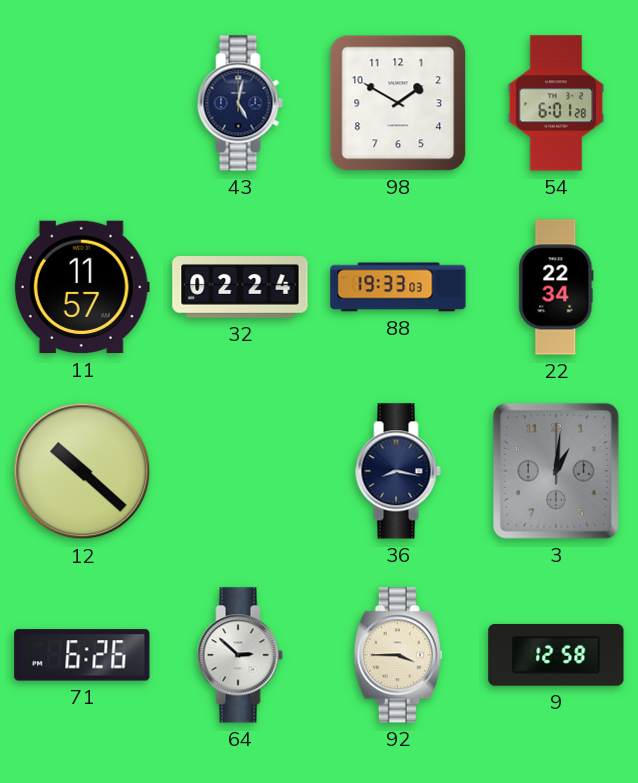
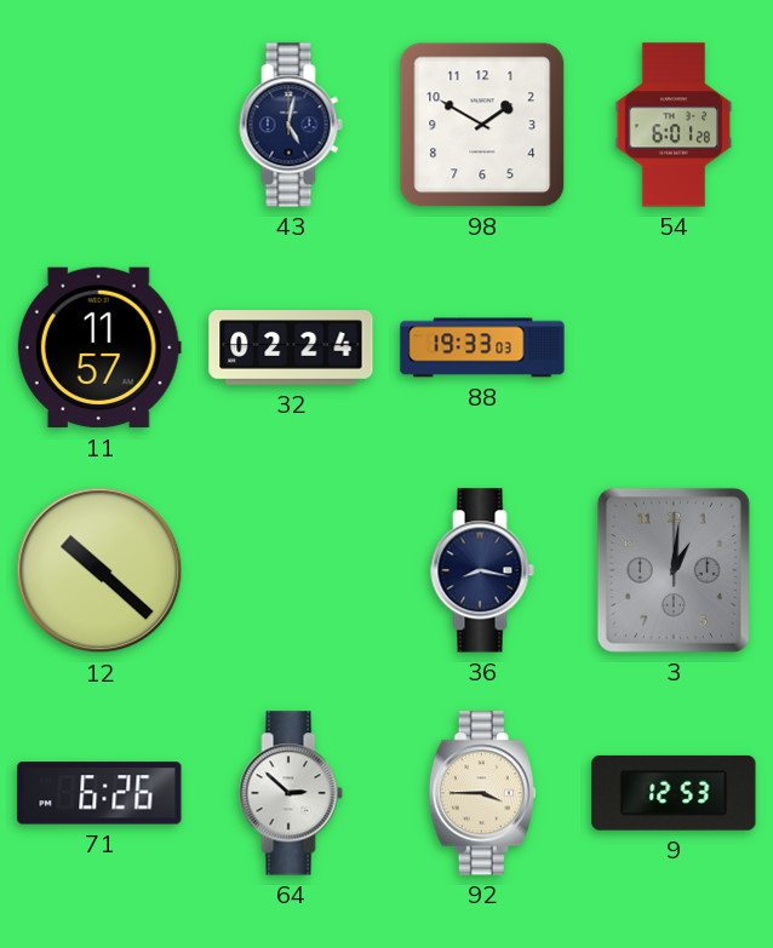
22: 22:34 -> none
9: 12:58 -> 12:53
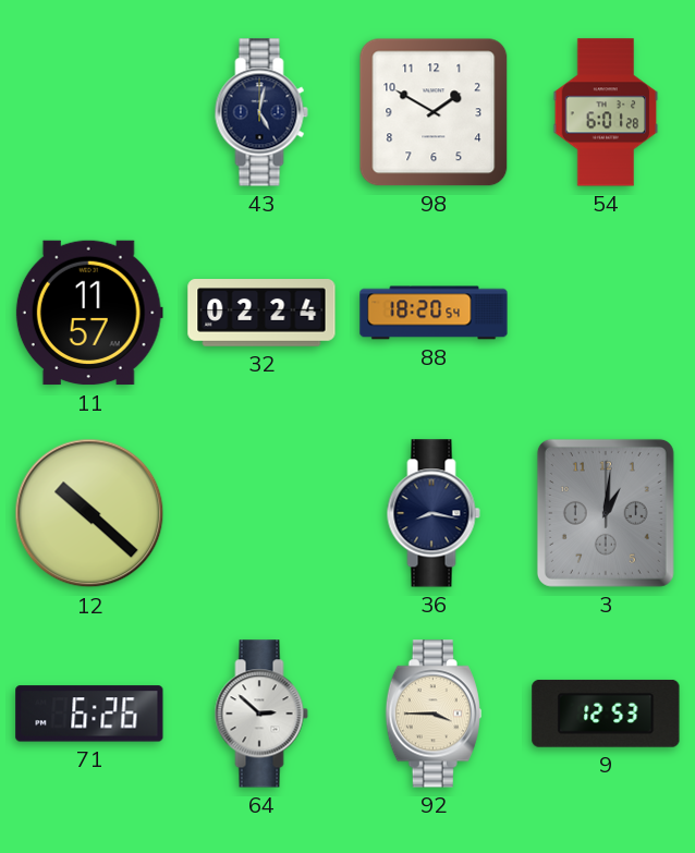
88: 19:33 -> 18:20
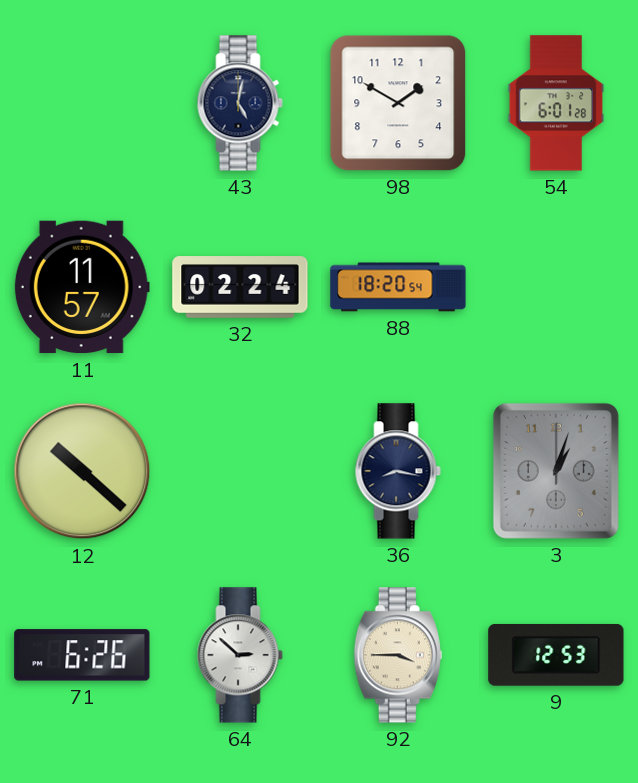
3: 1:01 -> 1:03
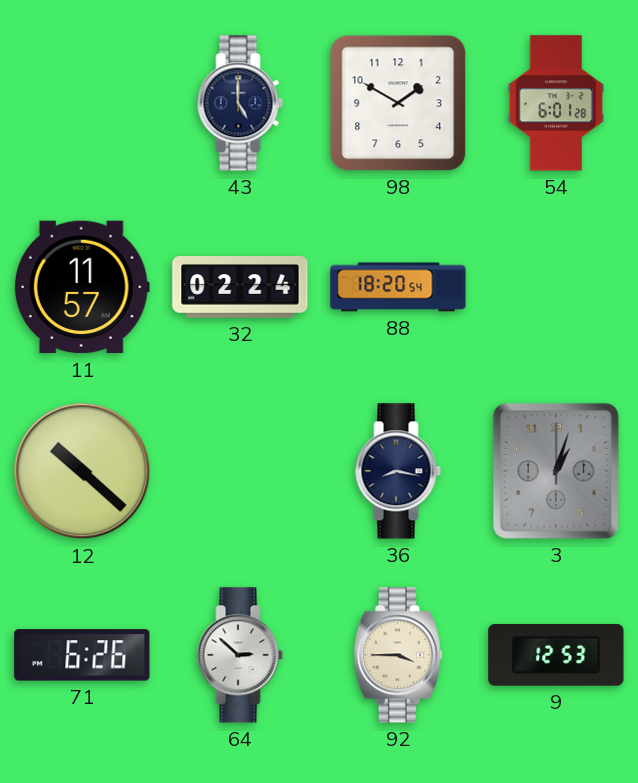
43: 5:02 -> 5:00
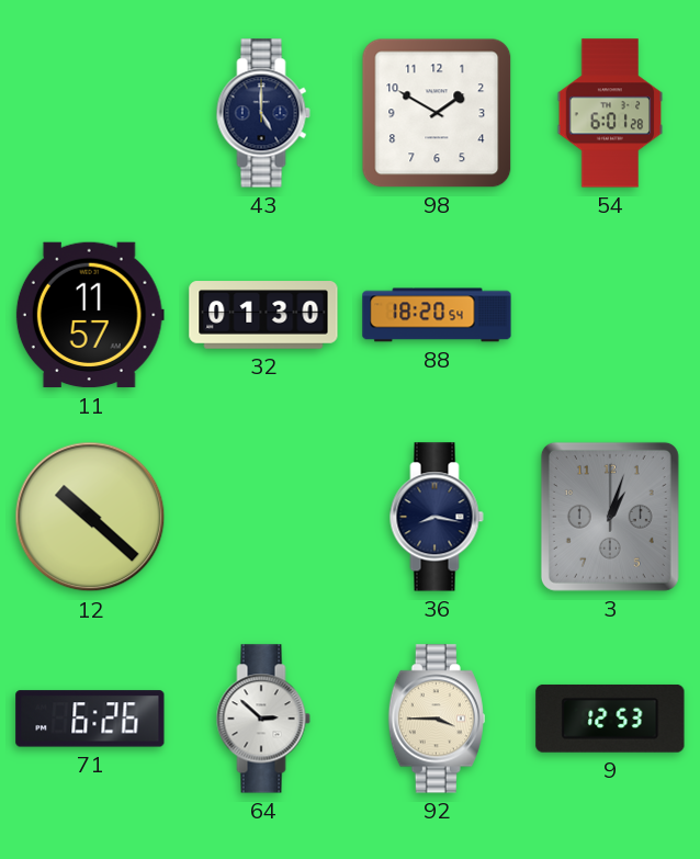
32: 02:24 -> 01:30
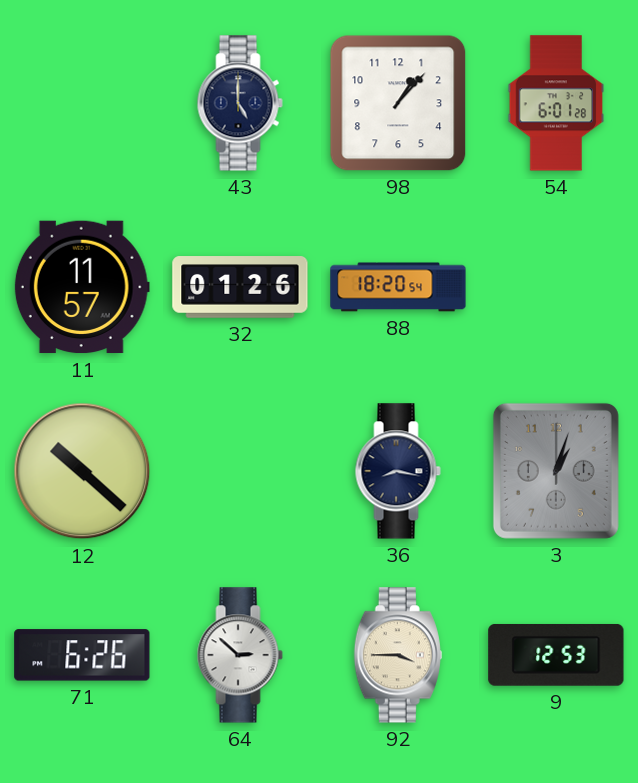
98: 1:50 -> 1:07
32: 01:30 -> 01:26
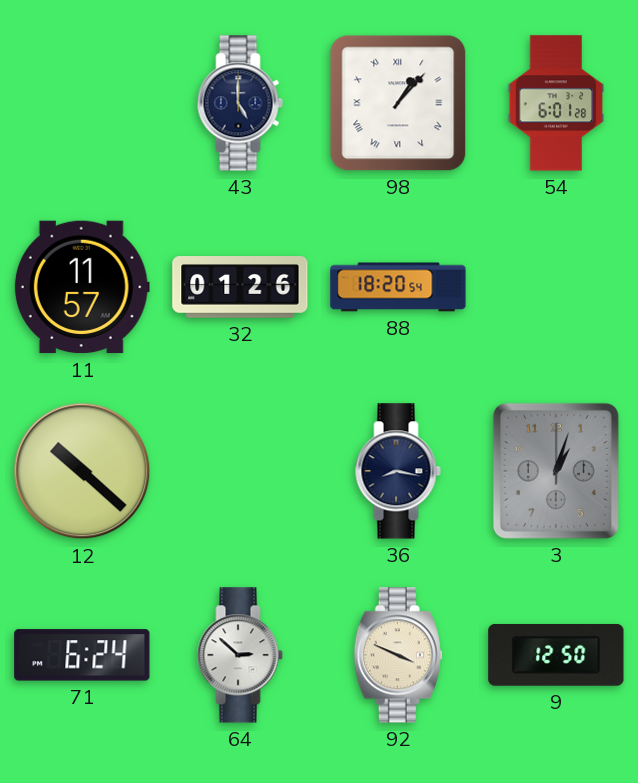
98 numerals: Arabic -> Roman
71: 6:26 -> 6:24
92: 3:45 -> 3:49
9: 12:53 -> 12:50
